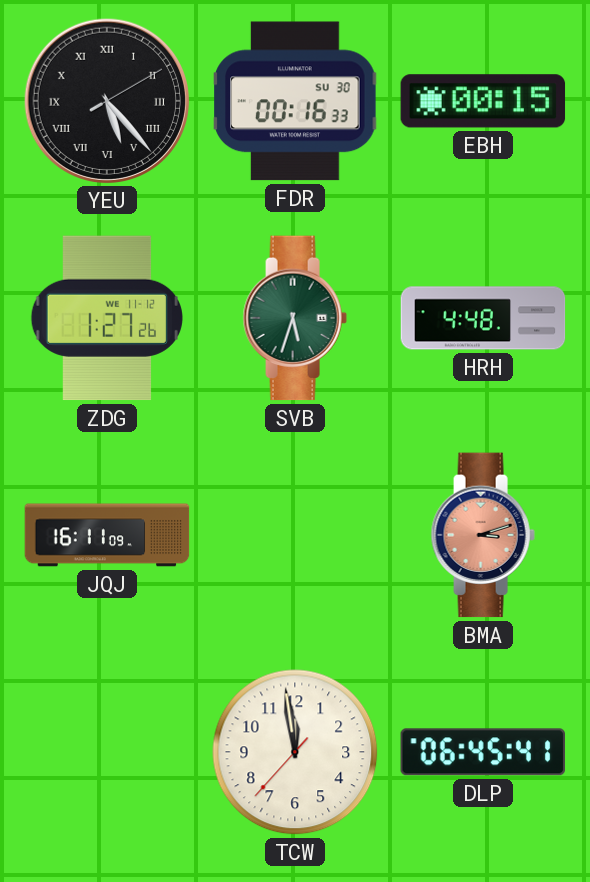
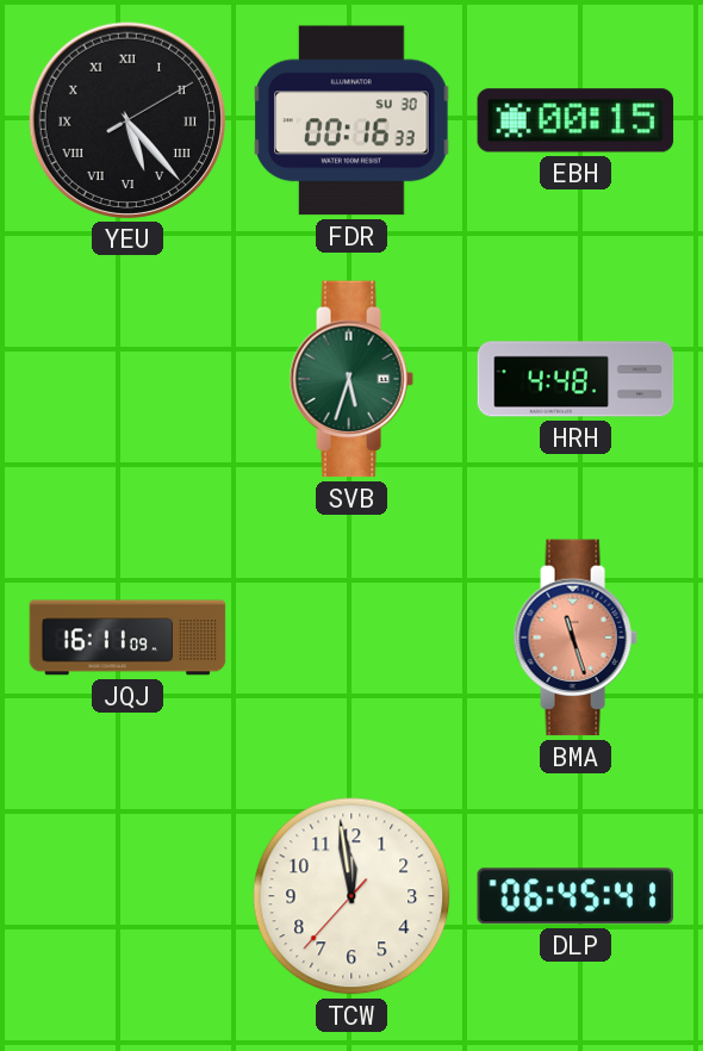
ZDG: 1:27 -> none
BMA: 3:12 -> 11:27
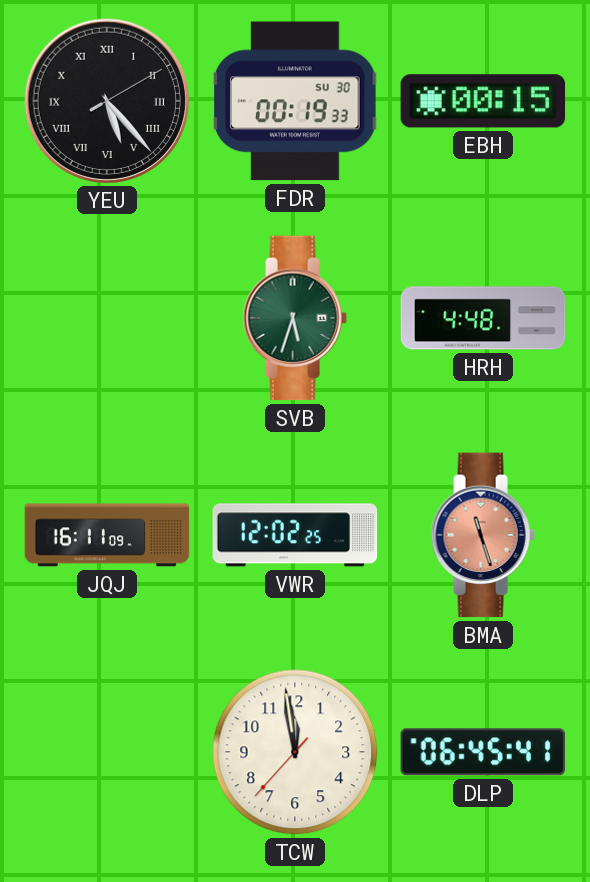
FDR: 00:16 -> 00:19
VWR: none -> 12:02
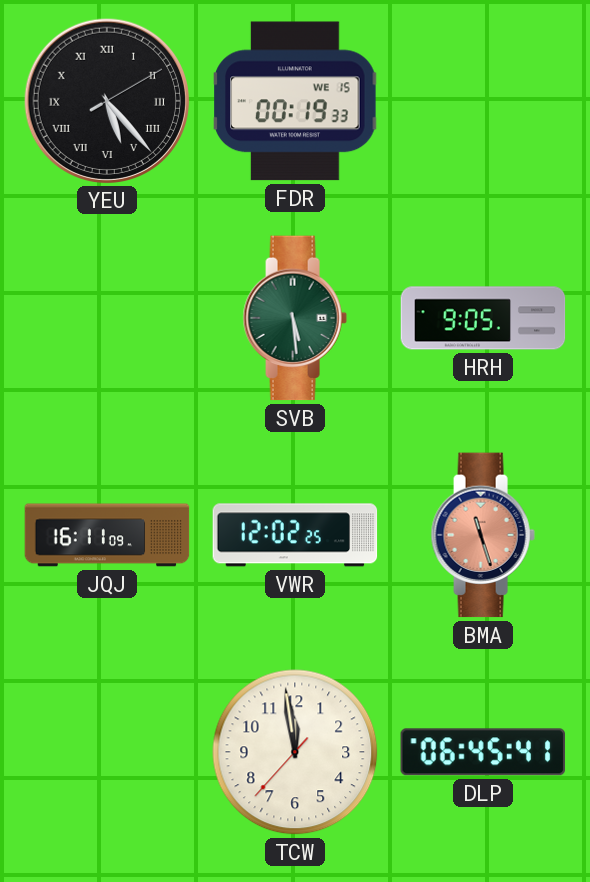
FDR date: SU 30 -> WE 15
EBH: 00:15 -> none
SVB: 5:33 -> 5:29
HRH: 4:48 -> 9:05
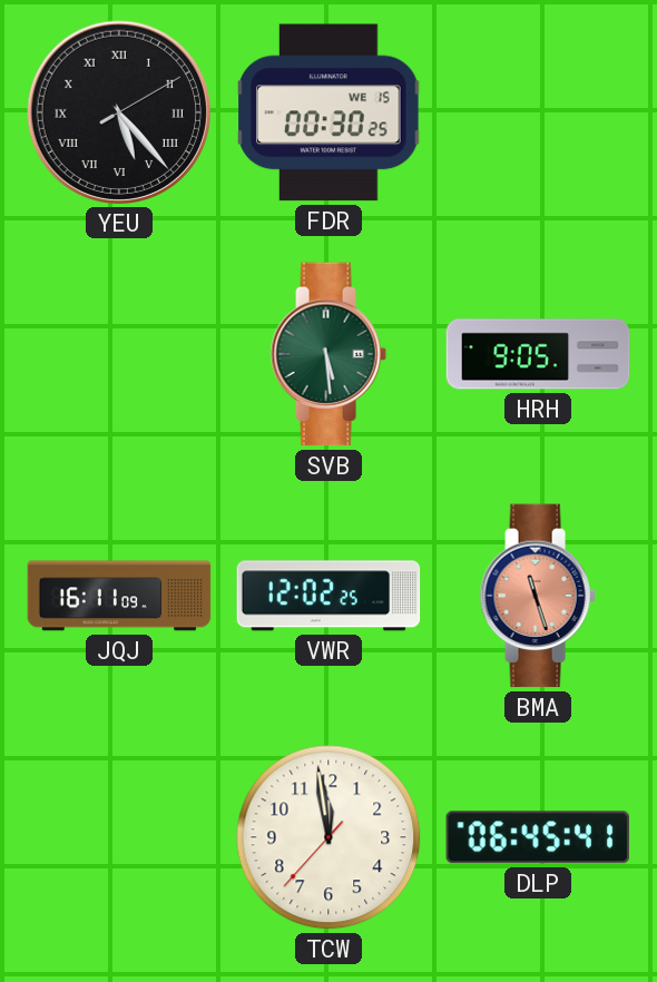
FDR: 00:19 -> 00:30
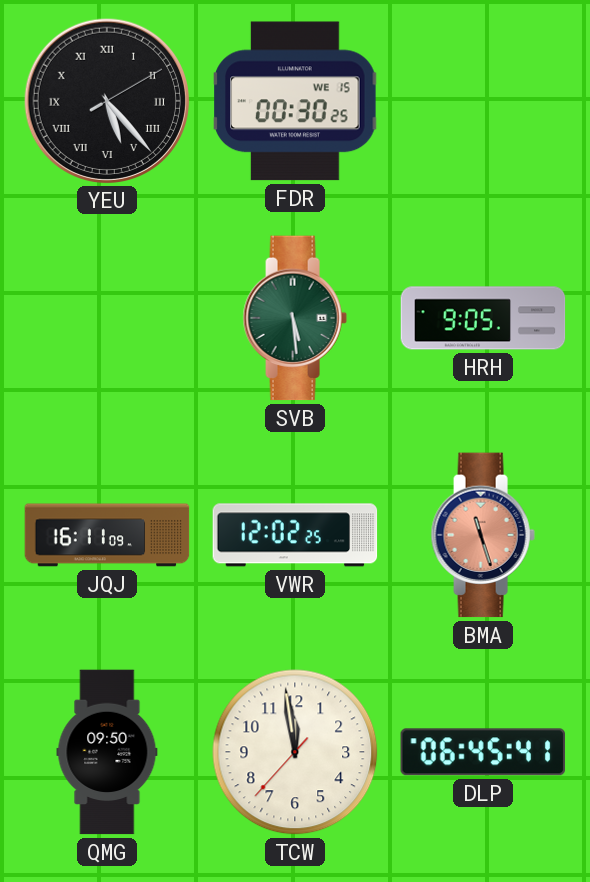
QMG: none -> 09:50
